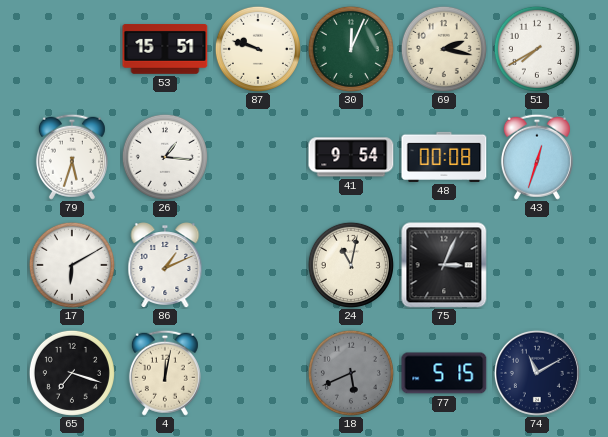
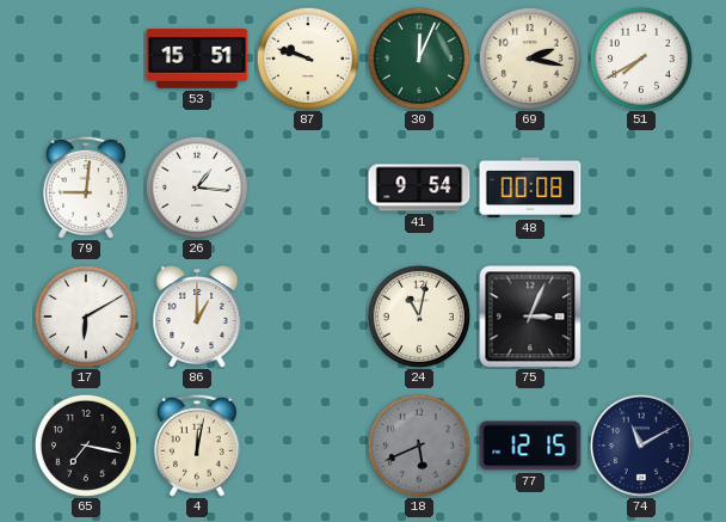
79: 5:33 -> 9:01
43: 12:33 -> none
86: 1:11 -> 1:00
65: 7:18 -> 7:17
77: 5:15 -> 12:15
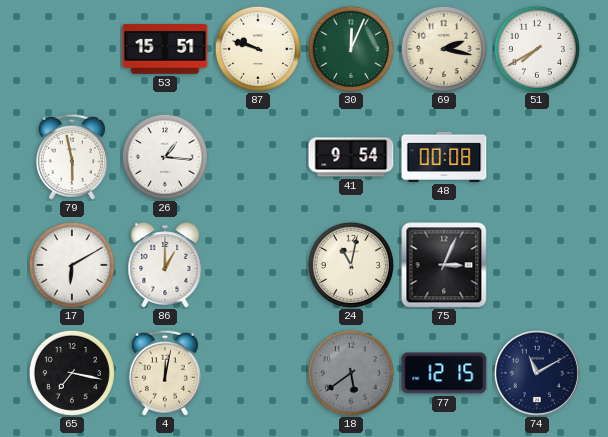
79: 9:01 -> 5:58
18: 5:41 -> 5:39
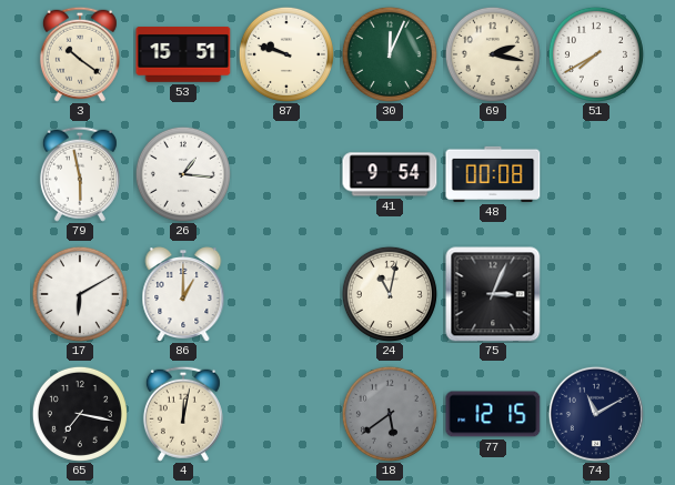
3: none -> 10:21
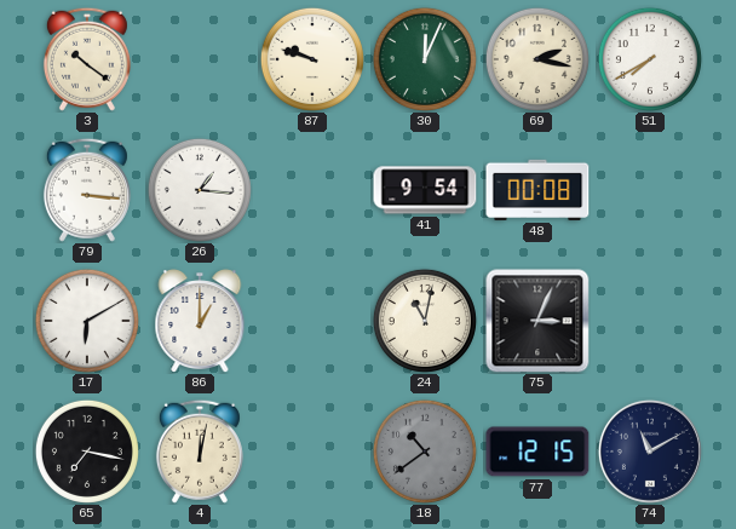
53: 15:51 -> none
79: 5:58 -> 3:16
18: 5:39 -> 10:39
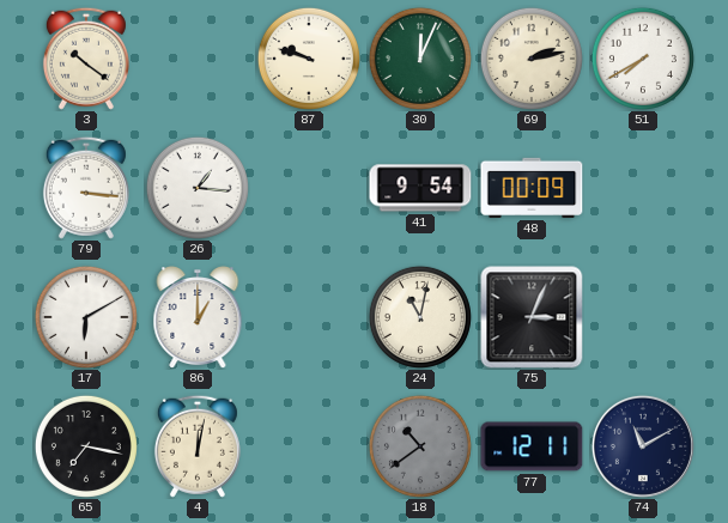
69: 2:17 -> 2:13
48: 00:08 -> 00:09
77: 12:15 -> 12:11
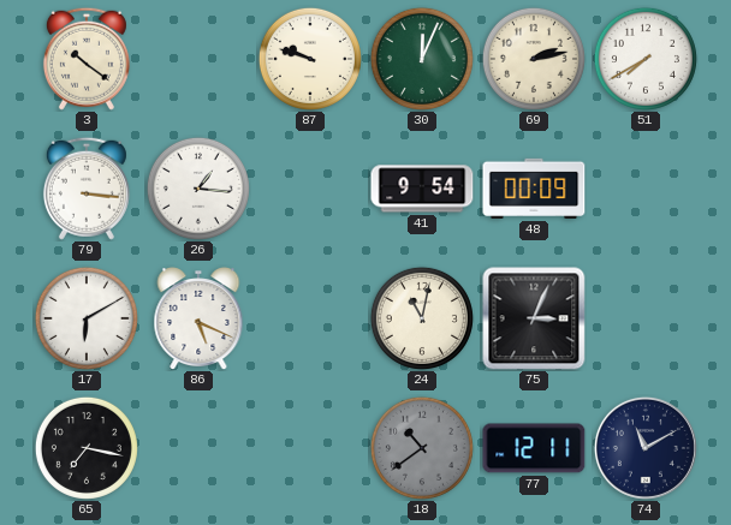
86: 1:00 -> 5:19
4: 12:02 -> none
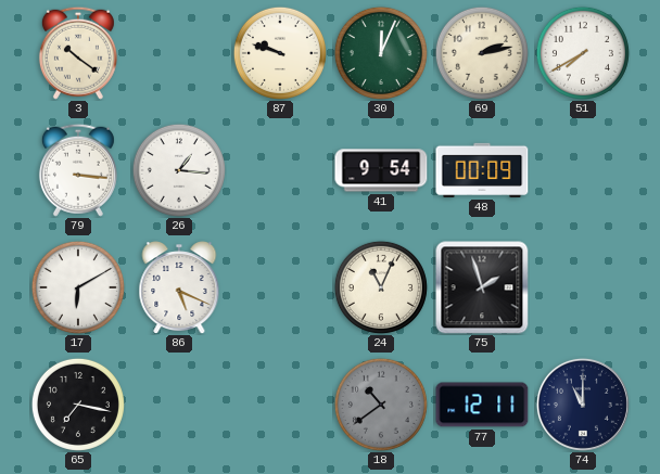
24: 11:02 -> 11:04
75: 3:04 -> 1:57
74: 11:10 -> 11:00
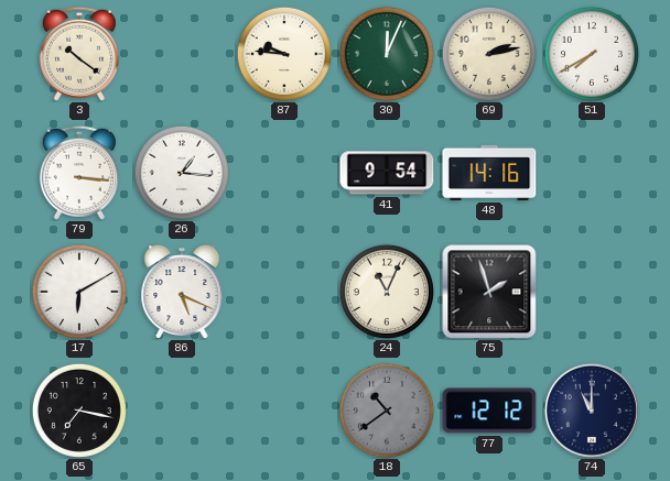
87: 9:48 -> 9:46
48: 00:09 -> 14:16
77: 12:11 -> 12:12
